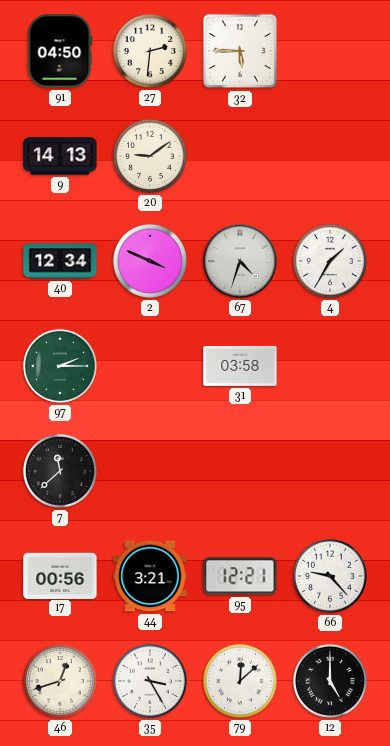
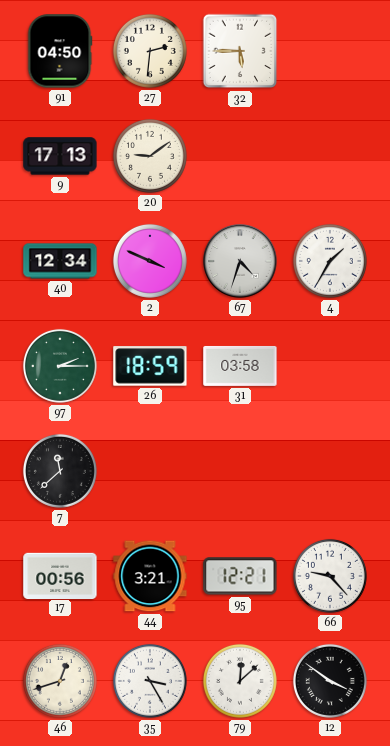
9: 14:13 -> 17:13
26: none -> 18:59
12: 5:00 -> 3:51
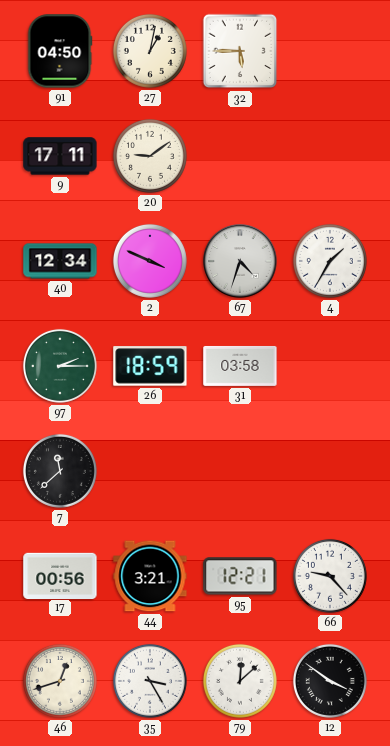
27: 2:31 -> 1:02
9: 17:13 -> 17:11
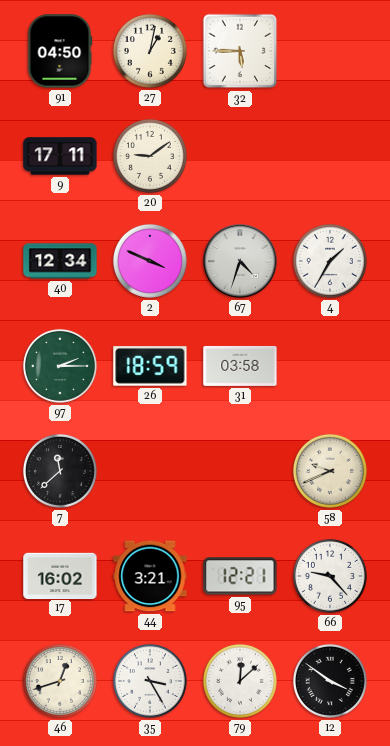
58: none -> 9:41
17: 00:56 -> 16:02
